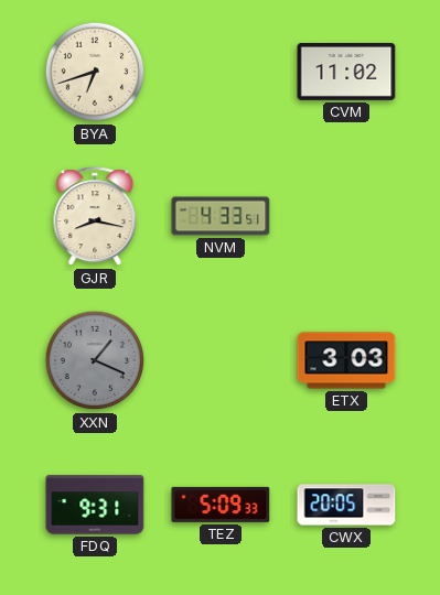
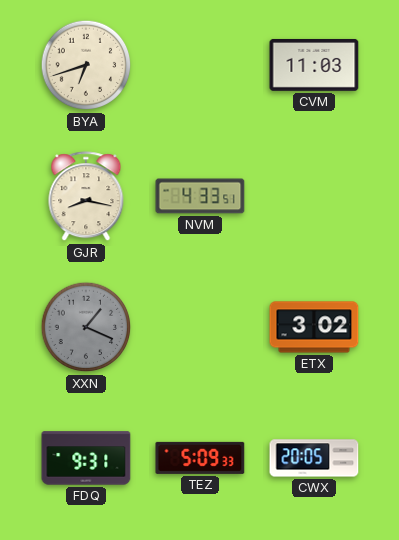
CVM: 11:02 -> 11:03
ETX: 3:03 -> 3:02
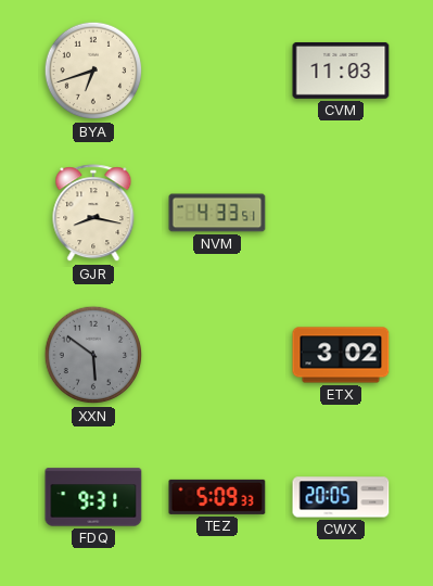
XXN: 1:19 -> 5:51
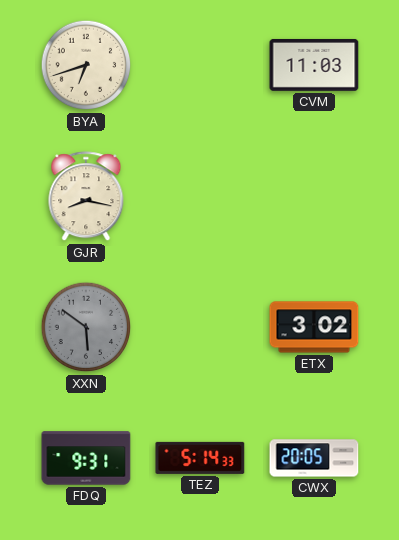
NVM: 4:33 -> none
TEZ: 5:09 -> 5:14
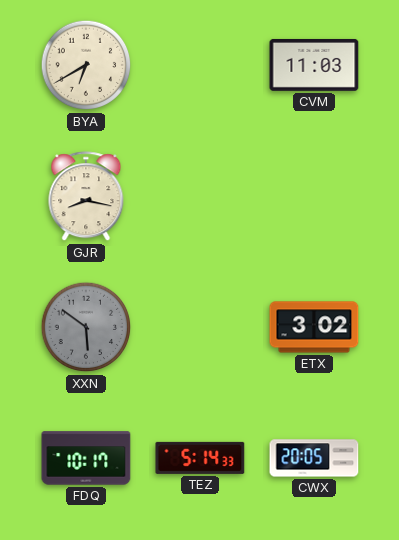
BYA: 6:42 -> 6:40
FDQ: 9:31 -> 10:17
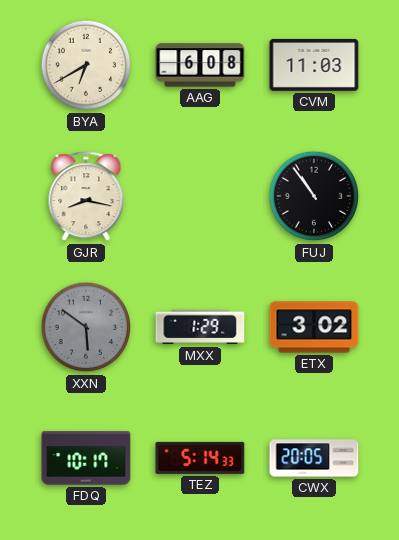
AAG: none -> 6:08
FUJ: none -> 10:54
MXX: none -> 1:29
